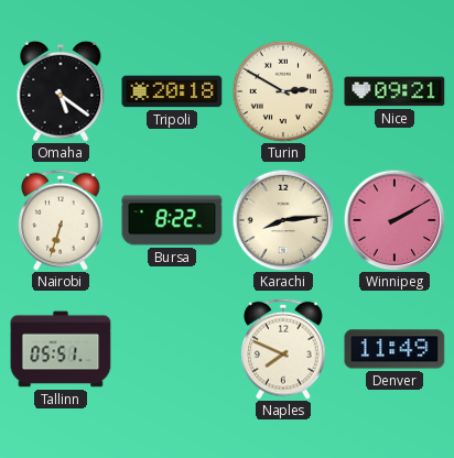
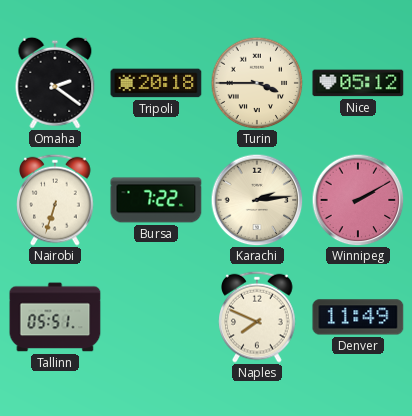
Omaha: 5:21 -> 2:21
Turin: 2:50 -> 3:45
Nice: 09:21 -> 05:12
Bursa: 8:22 -> 7:22
Karachi: 8:14 -> 2:14
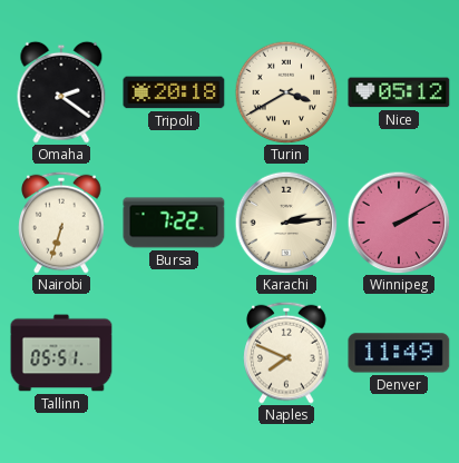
Turin: 3:45 -> 3:40
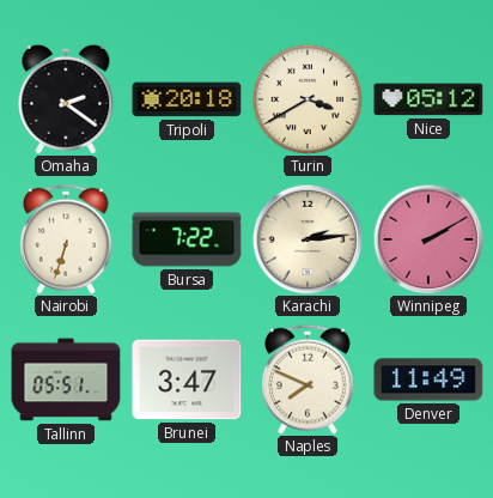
Brunei: none -> 3:47
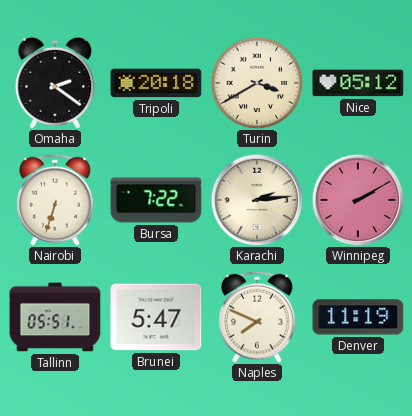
Brunei: 3:47 -> 5:47
Denver: 11:49 -> 11:19
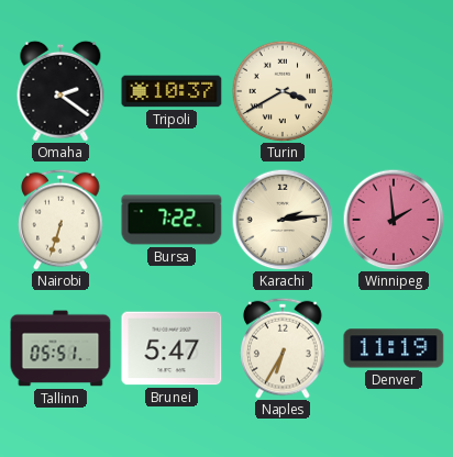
Tripoli: 20:18 -> 10:37
Nice: 05:12 -> none
Winnipeg: 2:10 -> 1:59
Naples: 7:49 -> 6:35
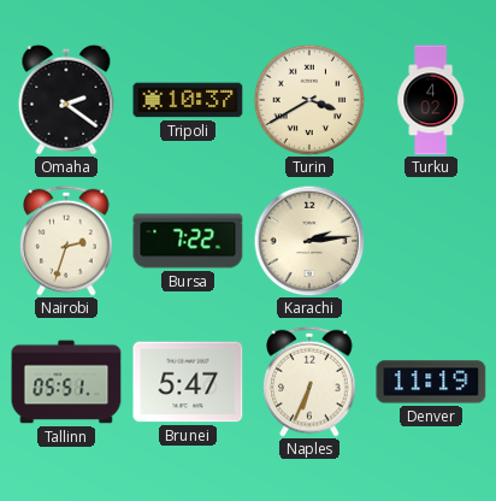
Turku: none -> 4:02
Nairobi: 6:33 -> 2:33
Winnipeg: 1:59 -> none
Naples: 6:35 -> 6:34
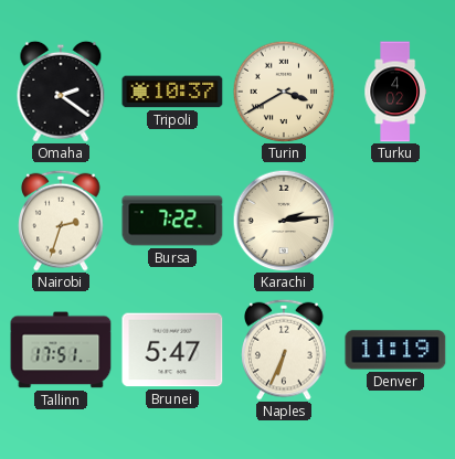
Tallinn: 05:51 -> 17:51
